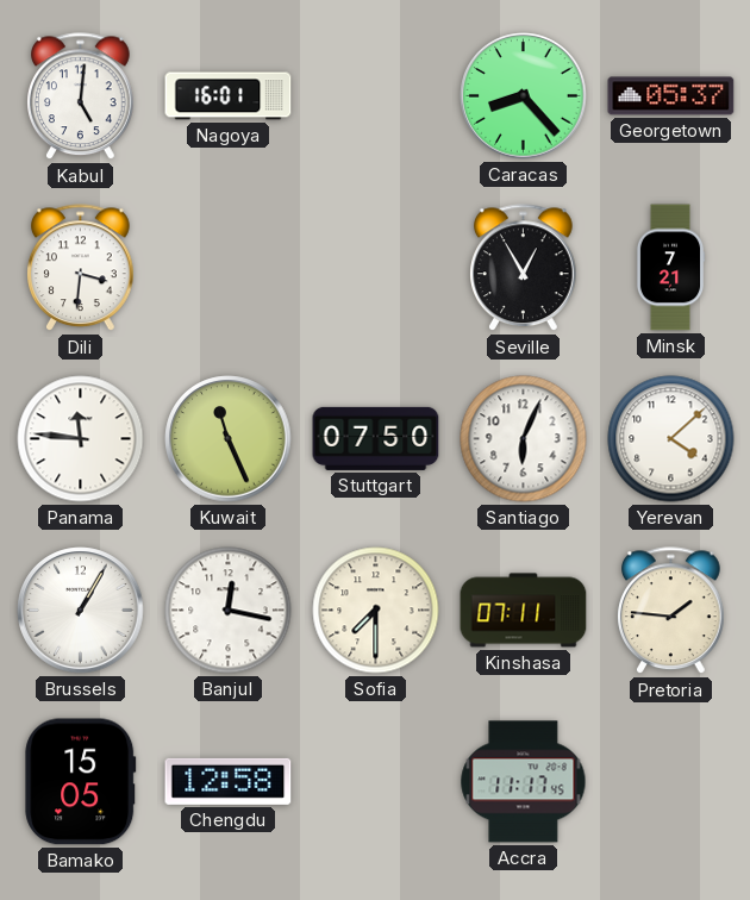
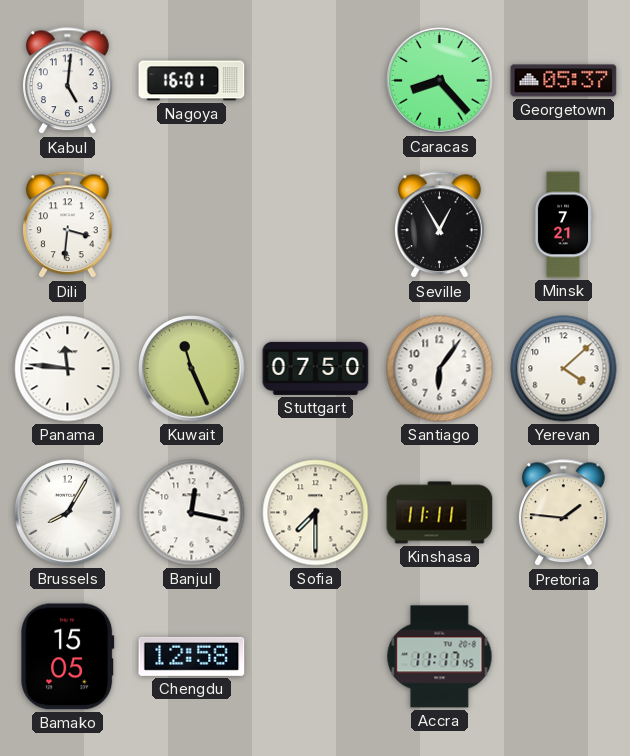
Santiago: 6:04 -> 6:06
Brussels: 1:05 -> 8:05
Kinshasa: 07:11 -> 11:11
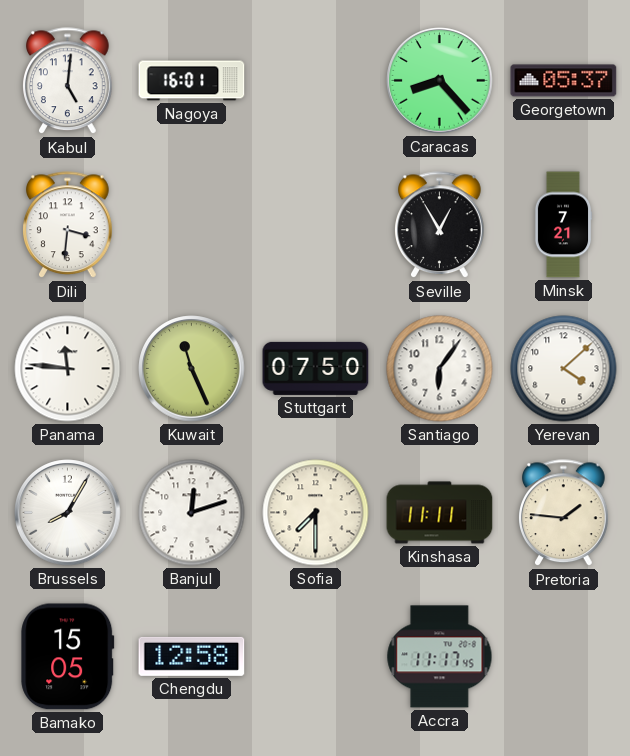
Banjul: 12:17 -> 12:12
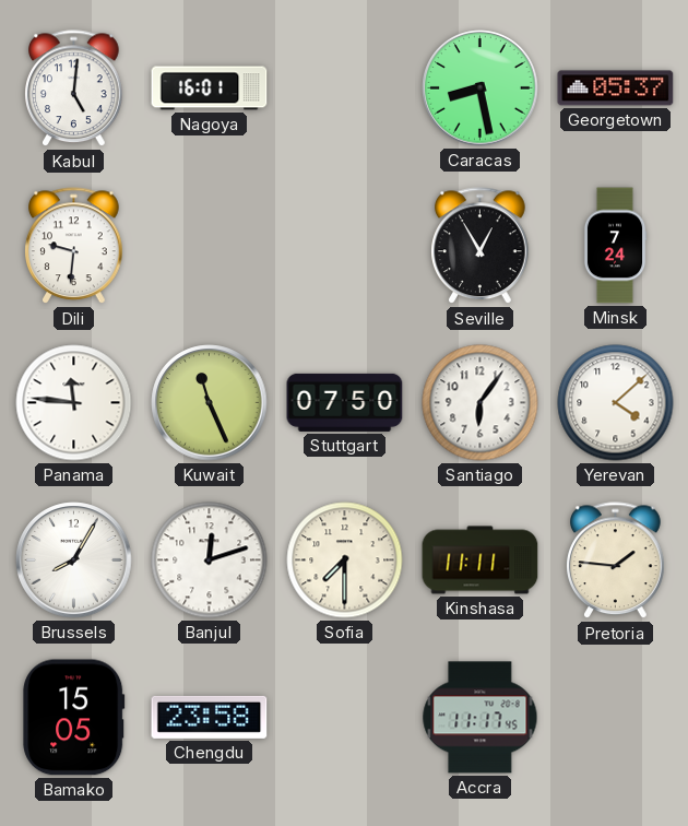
Caracas: 8:23 -> 8:28
Dili: 3:31 -> 9:31
Minsk: 7:21 -> 7:24
Chengdu: 12:58 -> 23:58
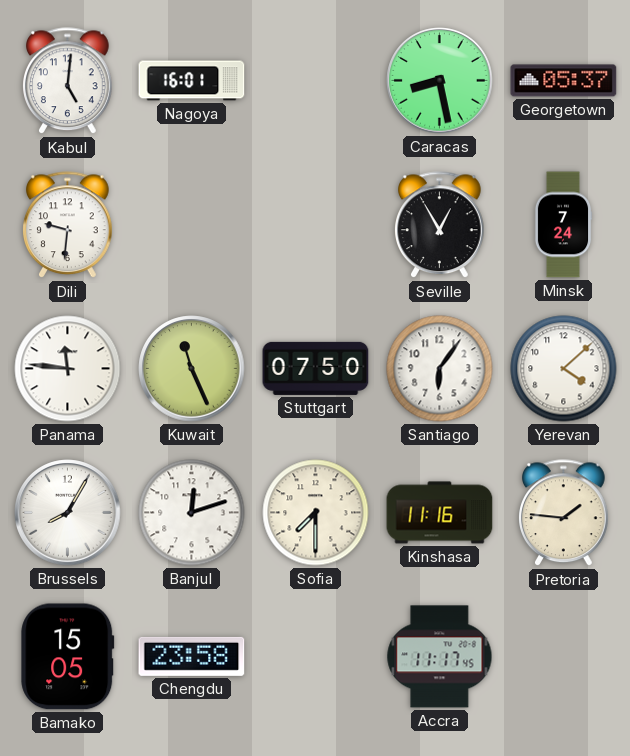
Kinshasa: 11:11 -> 11:16
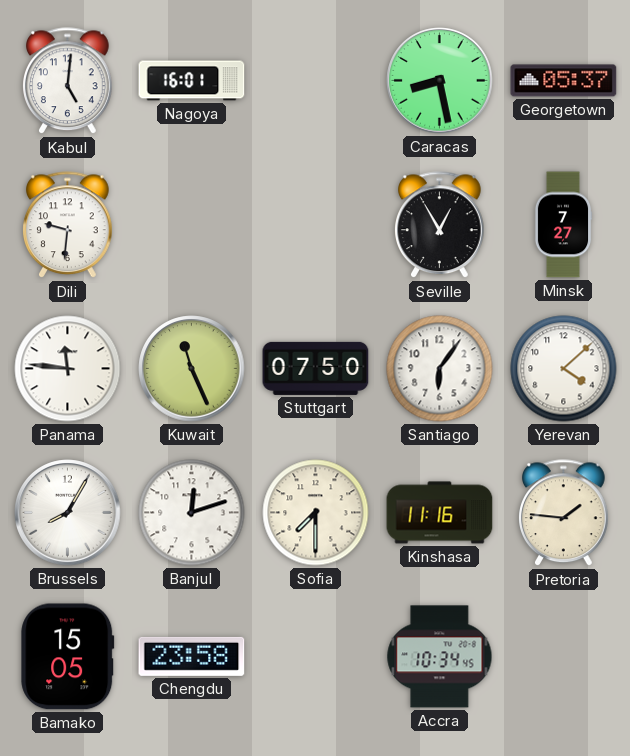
Minsk: 7:24 -> 7:27
Accra: 11:17 -> 10:34
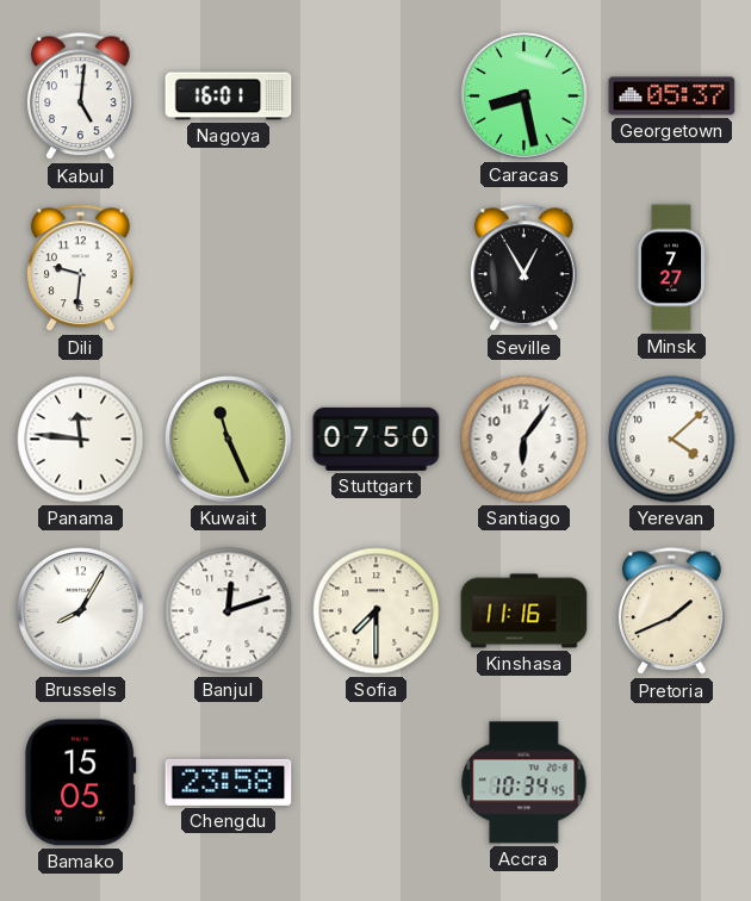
Pretoria: 1:46 -> 1:41
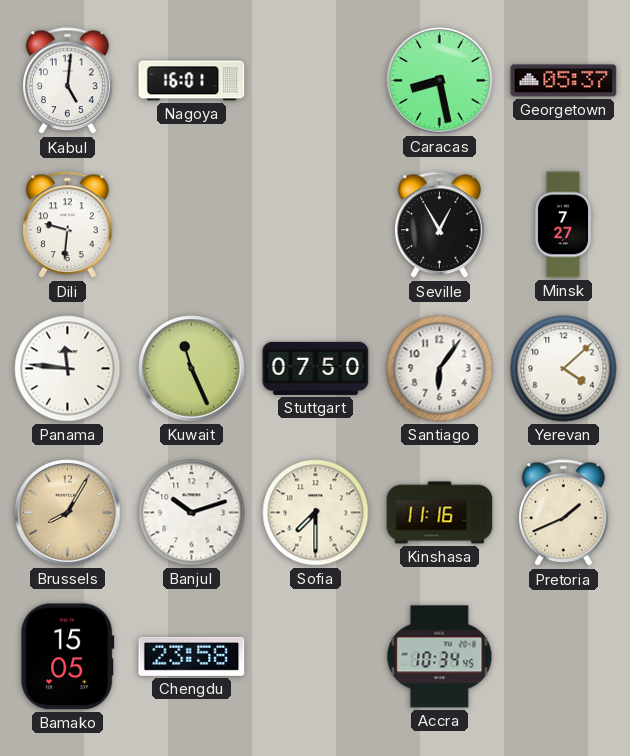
Brussels dial: white -> champagne
Banjul: 12:12 -> 10:12
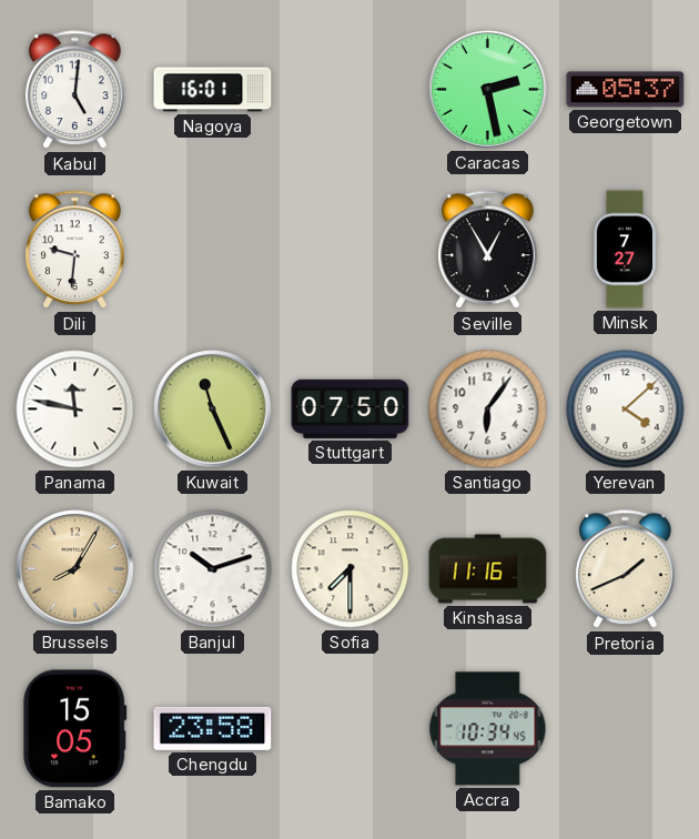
Caracas: 8:28 -> 2:28
Panama: 11:46 -> 11:47
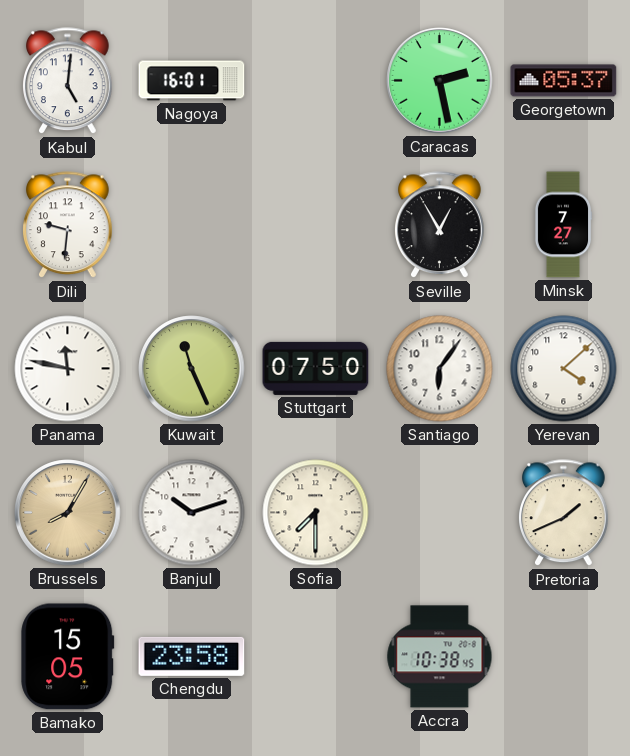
Kinshasa: 11:16 -> none
Accra: 10:34 -> 10:38
